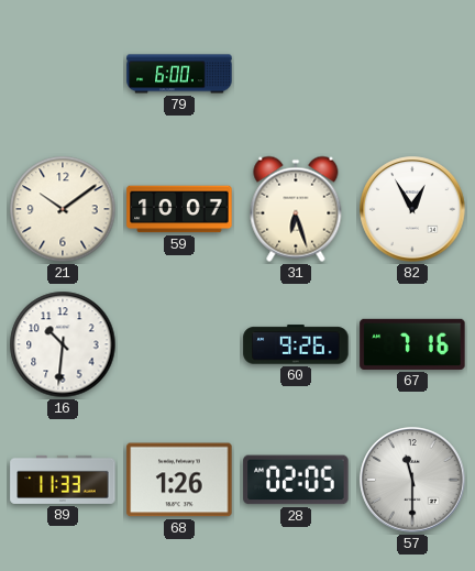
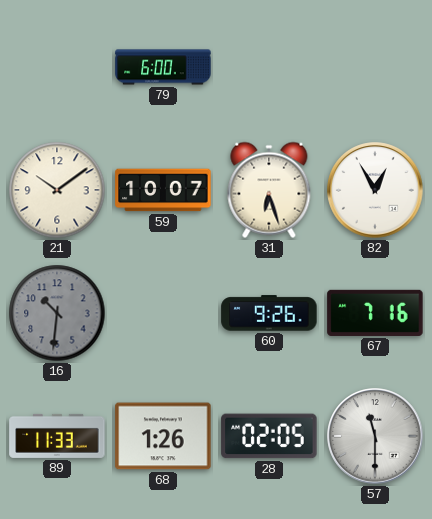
16 dial: white -> grey
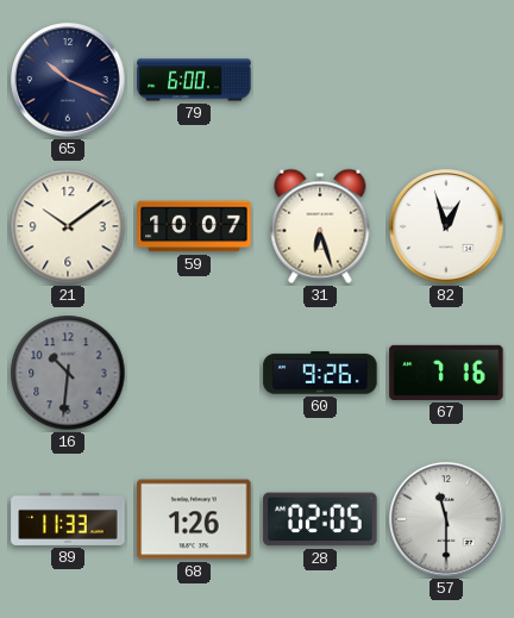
65: none -> 10:19
82: 12:55 -> 12:57
